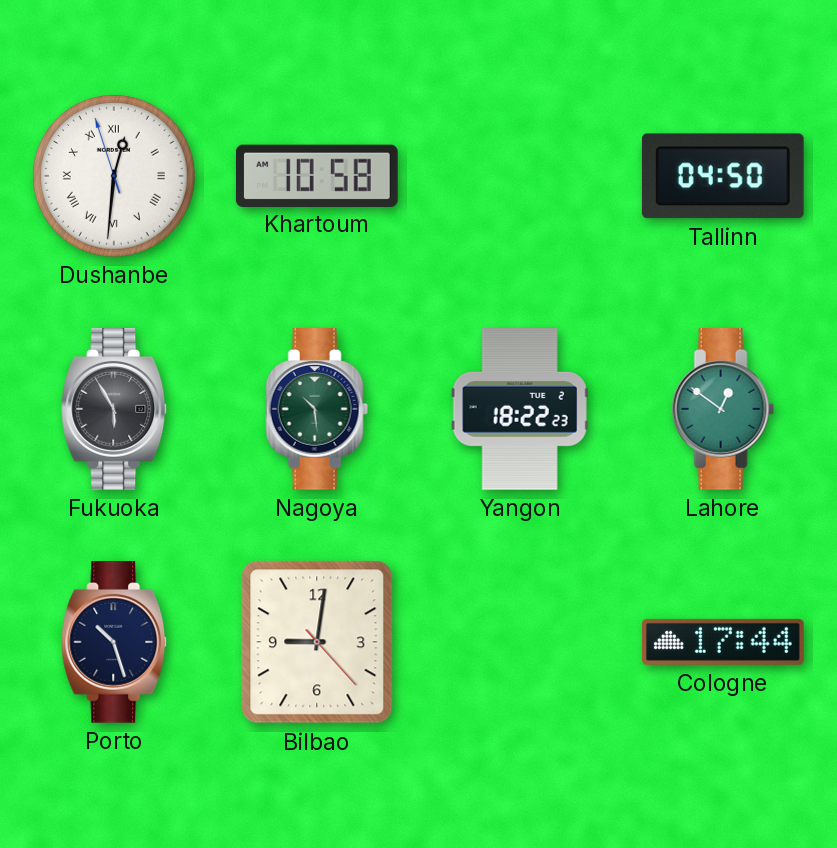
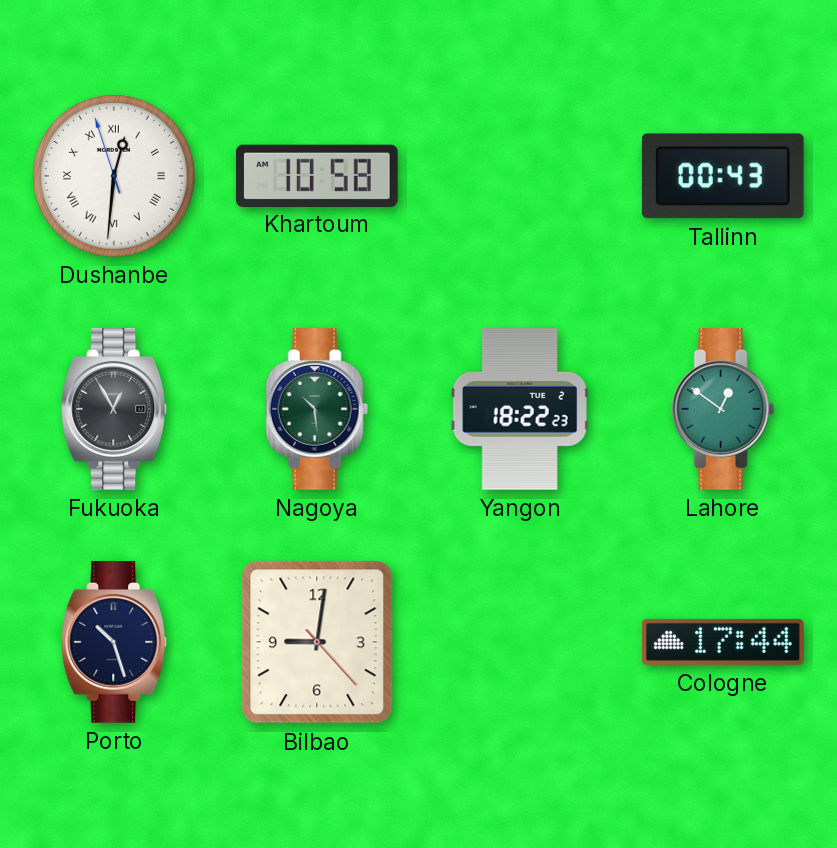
Tallinn: 04:50 -> 00:43
Fukuoka: 5:55 -> 12:55
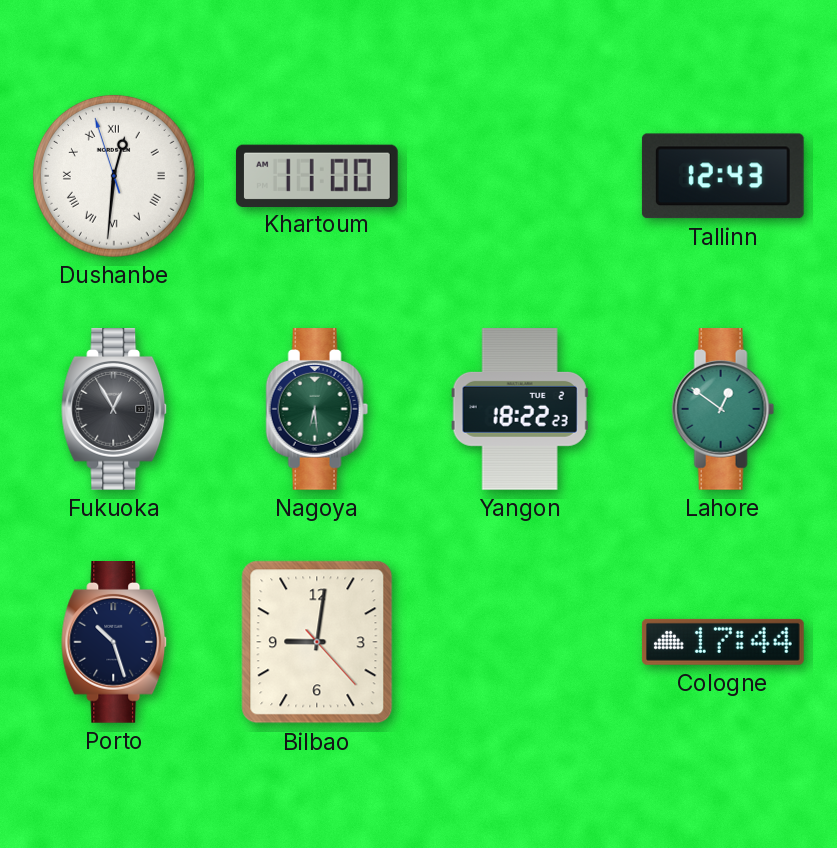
Khartoum: 10:58 -> 11:00
Tallinn: 00:43 -> 12:43
Nagoya: 10:29 -> 6:29
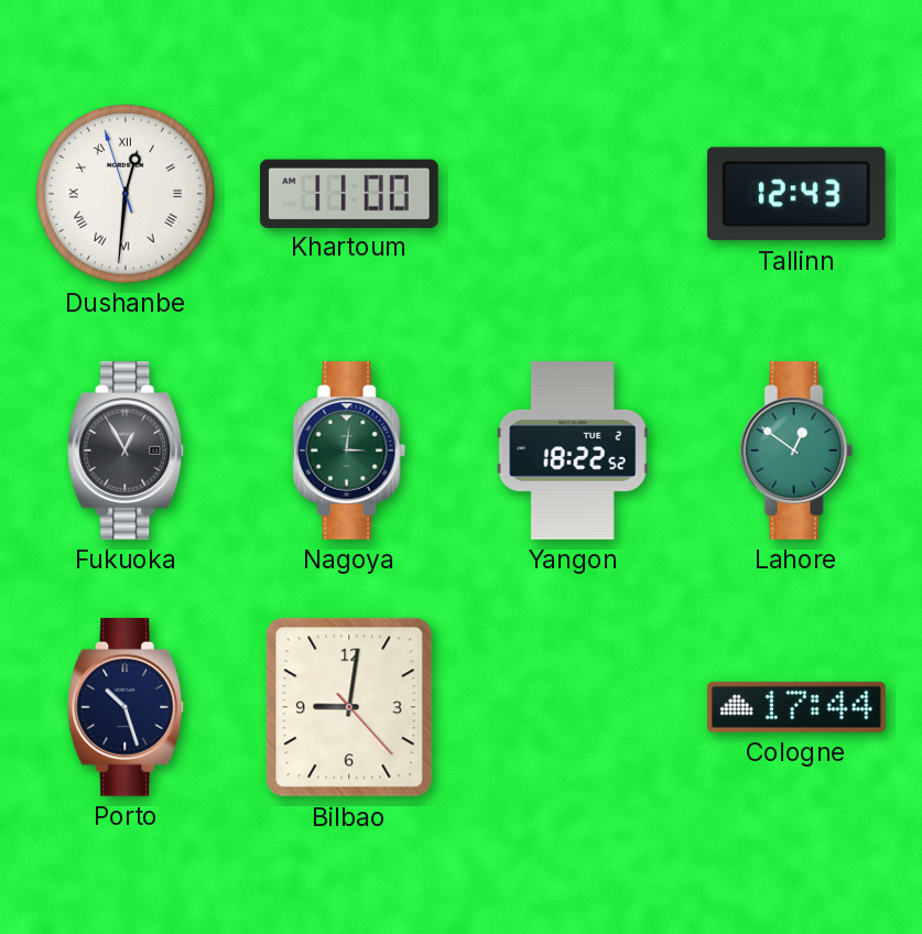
Nagoya: 6:29 -> 3:01
Yangon: 18:22:23 -> 18:22:52
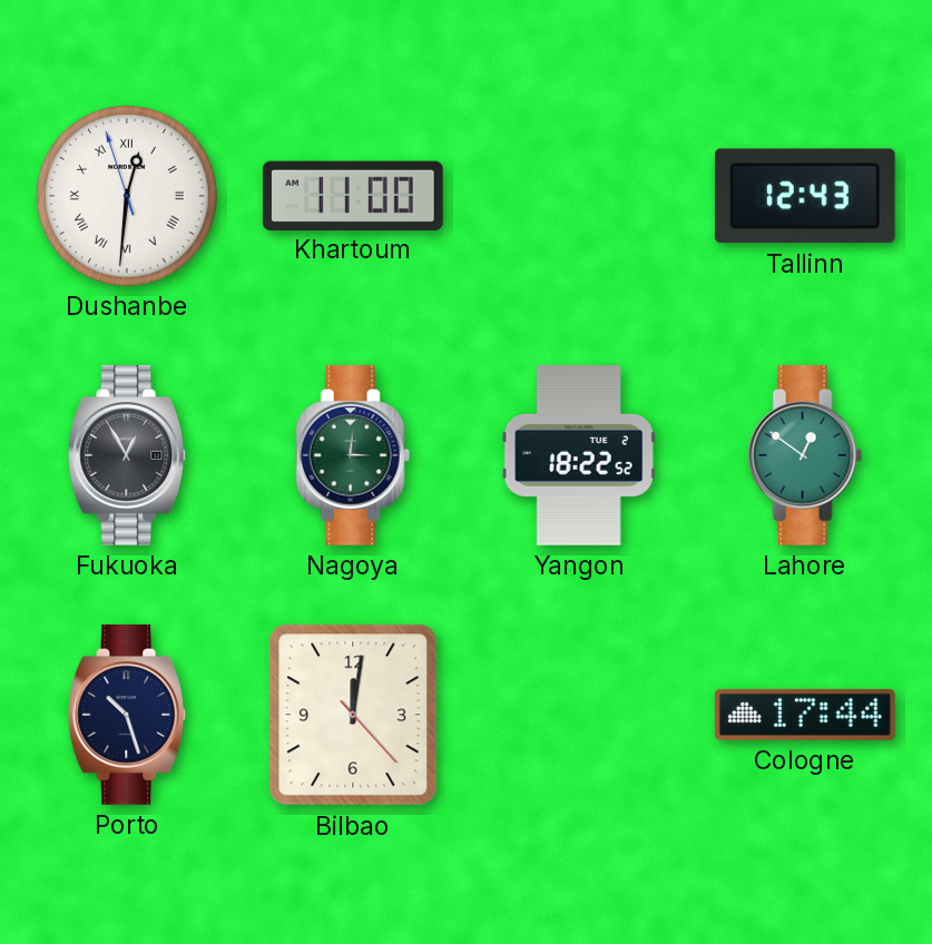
Bilbao: 9:01 -> 12:01
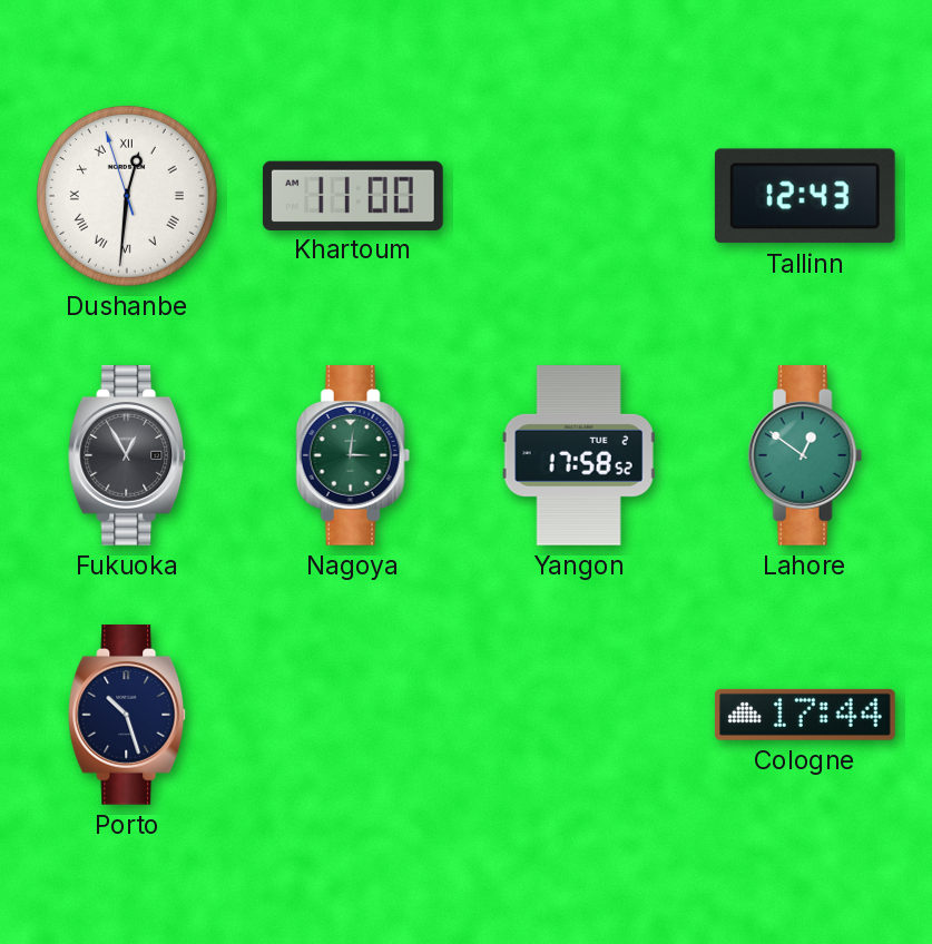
Yangon: 18:22 -> 17:58
Bilbao: 12:01 -> none
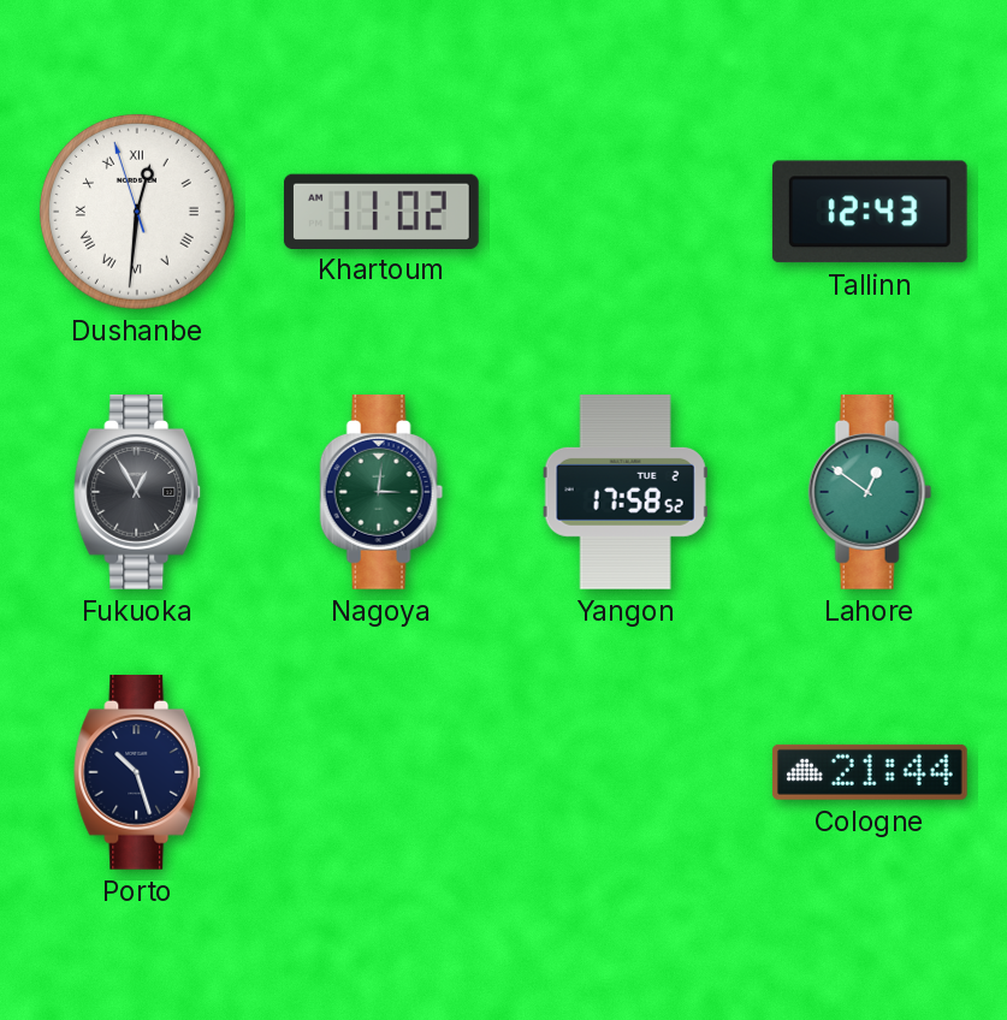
Khartoum: 11:00 -> 11:02
Cologne: 17:44 -> 21:44
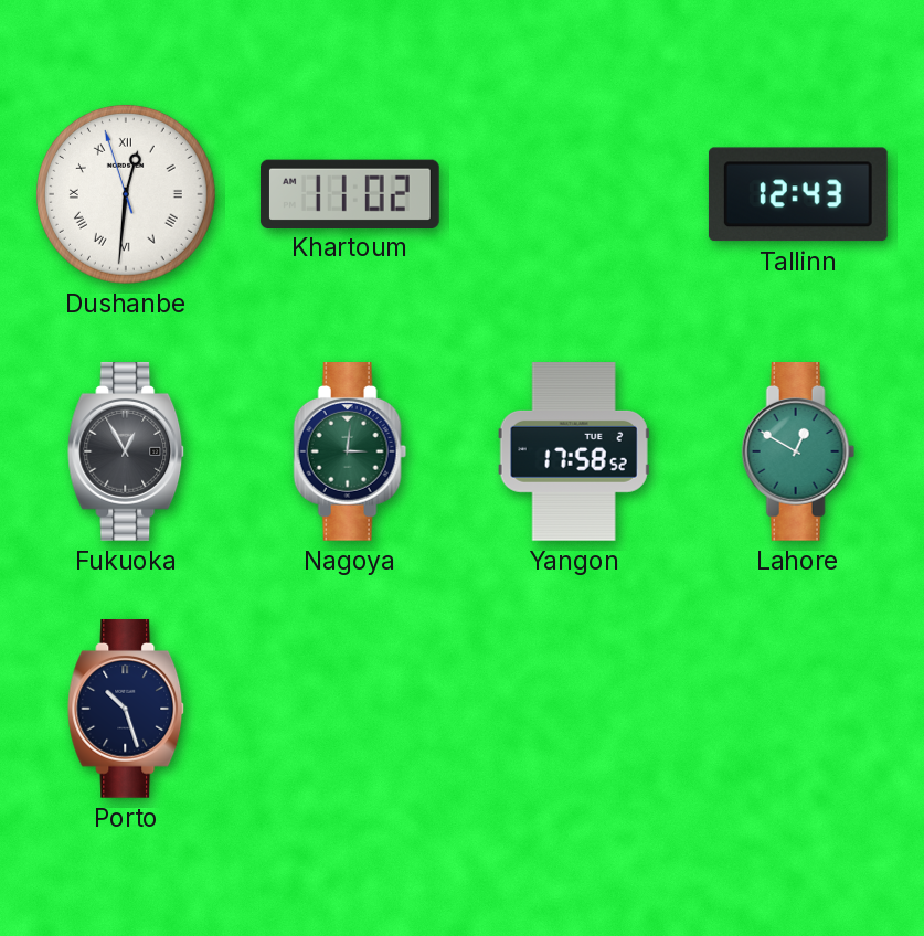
Lahore: 12:51 -> 12:50
Cologne: 21:44 -> none
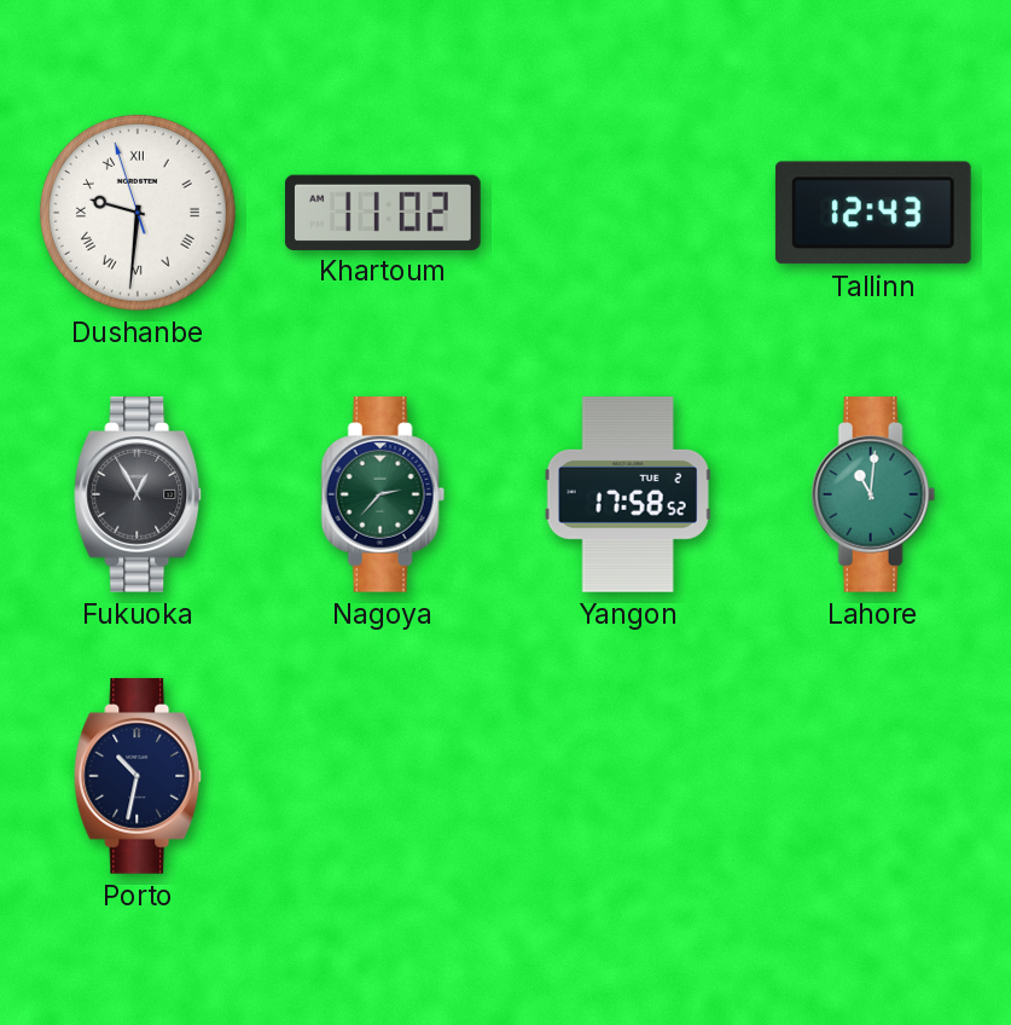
Dushanbe: 12:30 -> 9:30
Nagoya: 3:01 -> 2:37
Lahore: 12:50 -> 11:01
Porto: 10:27 -> 10:32
